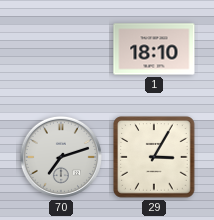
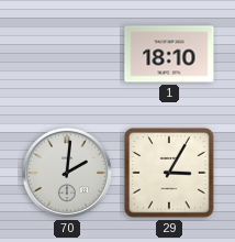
70: 7:12 -> 2:01
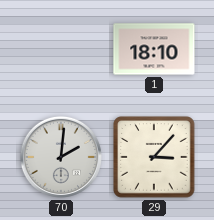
29: 3:05 -> 3:07
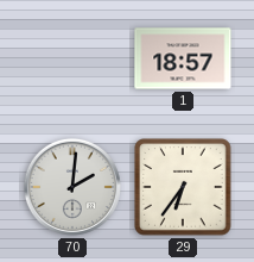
1: 18:10 -> 18:57
29: 3:07 -> 6:36
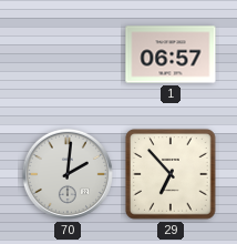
1: 18:57 -> 06:57
29: 6:36 -> 6:53
